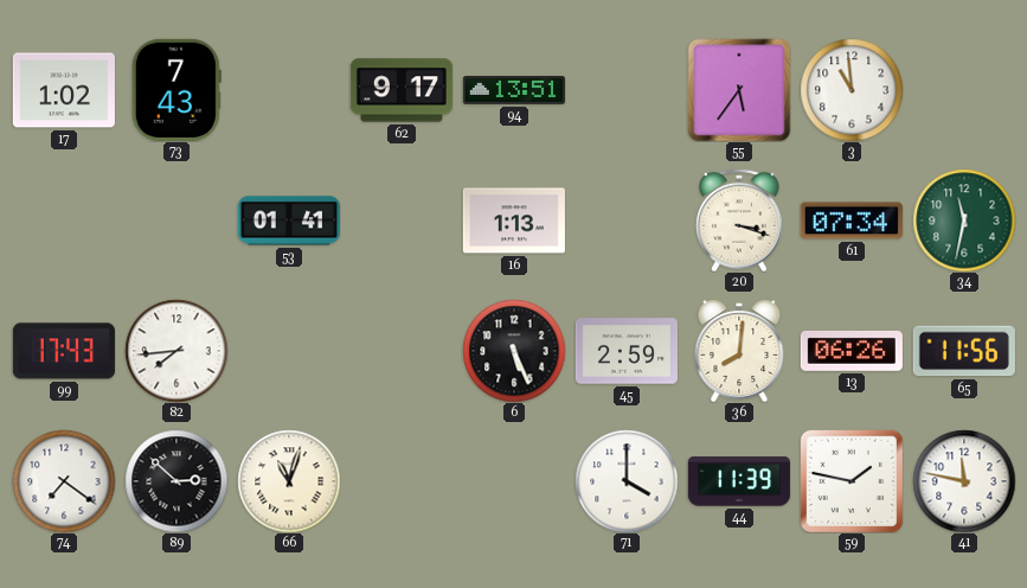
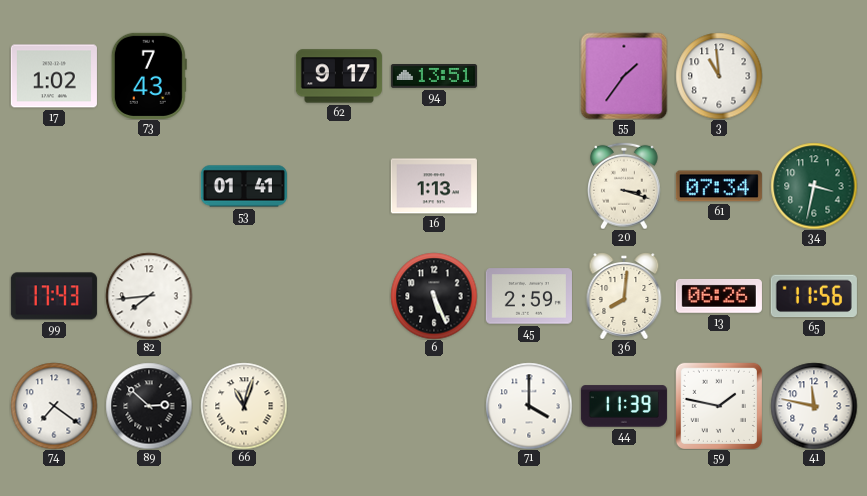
55: 5:36 -> 1:36
34: 11:32 -> 3:32
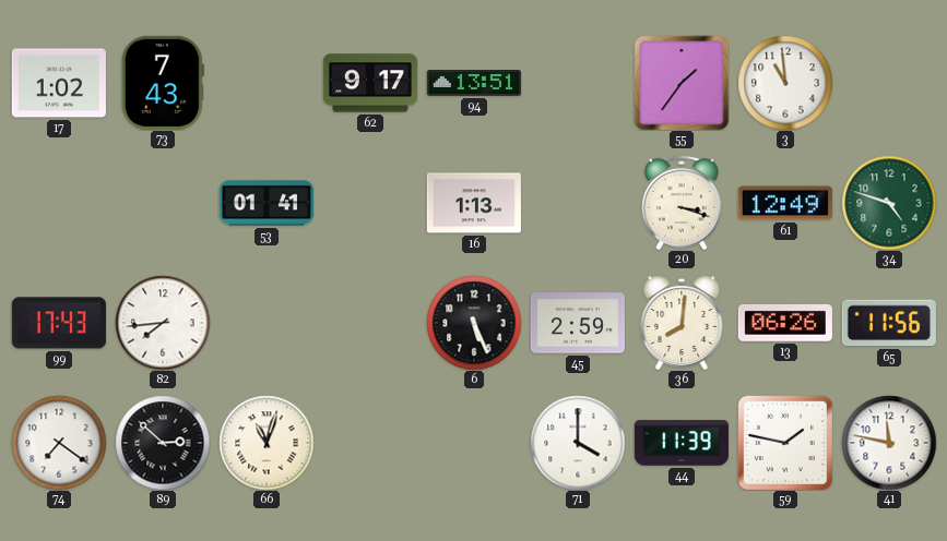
61: 07:34 -> 12:49
34: 3:32 -> 4:48
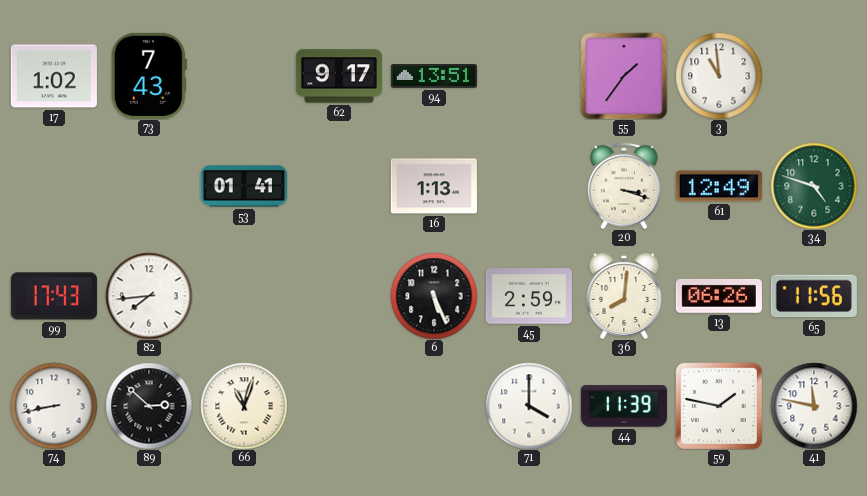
74: 7:21 -> 8:43
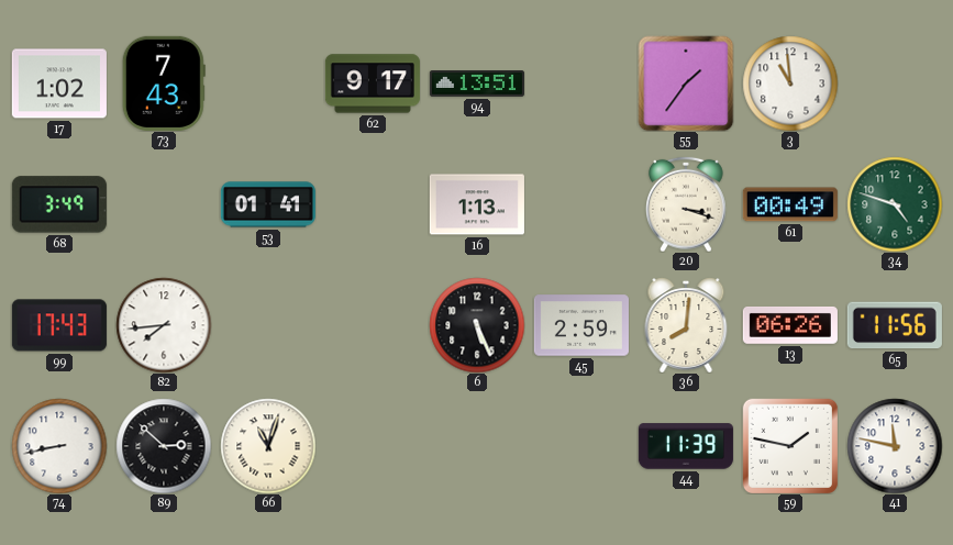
68: none -> 3:49
61: 12:49 -> 00:49
71: 4:00 -> none
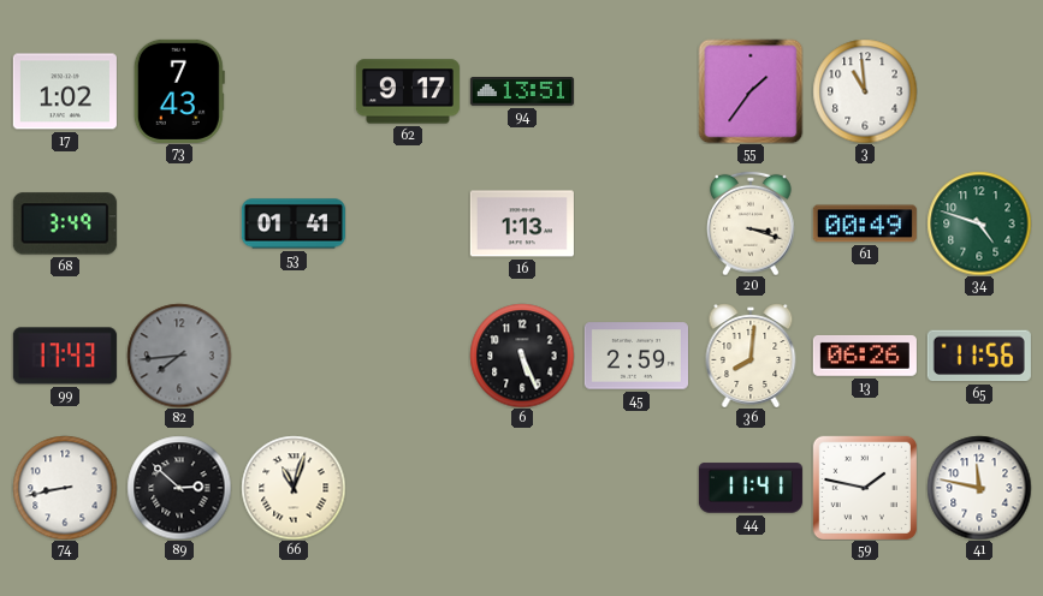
82 dial: white -> grey
44: 11:39 -> 11:41
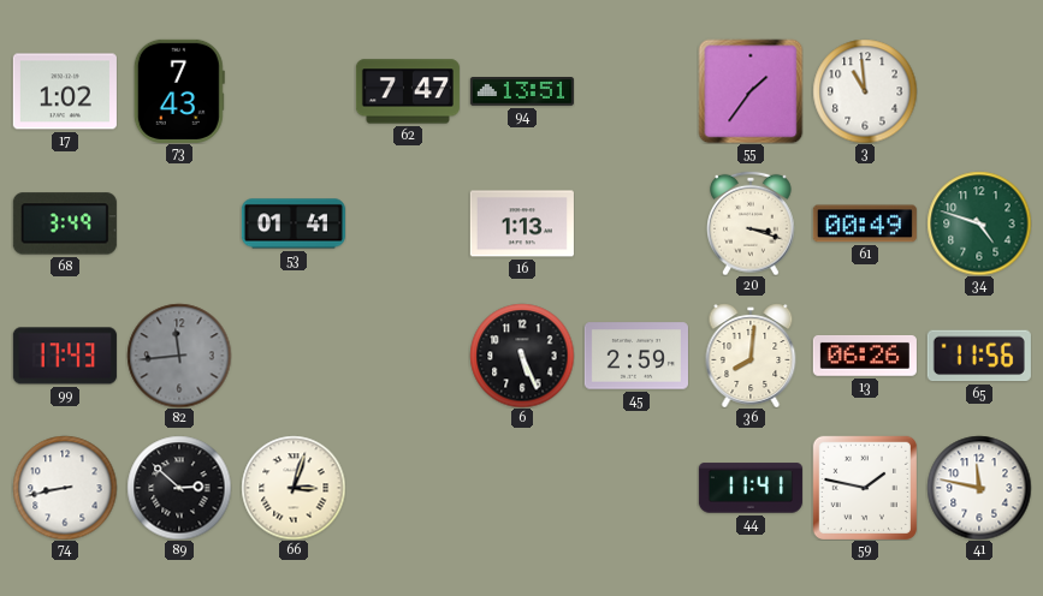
62: 9:17 -> 7:47
82: 7:44 -> 11:44
66: 11:03 -> 3:03
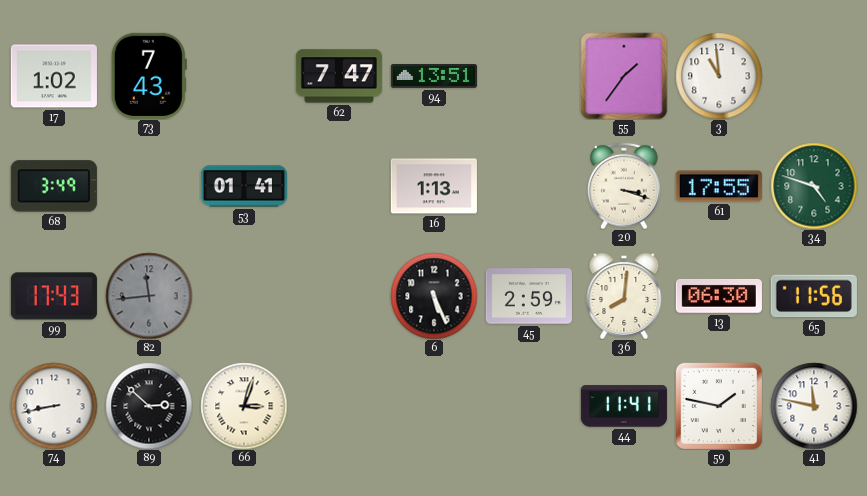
61: 00:49 -> 17:55
13: 06:26 -> 06:30
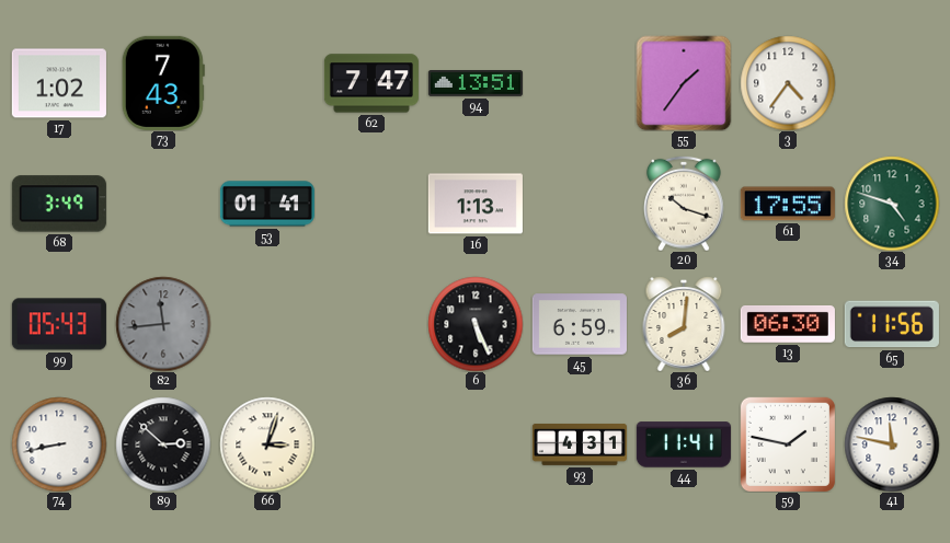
3: 10:59 -> 4:36
20: 3:18 -> 10:18
99: 17:43 -> 05:43
45: 2:59 -> 6:59
93: none -> 4:31
